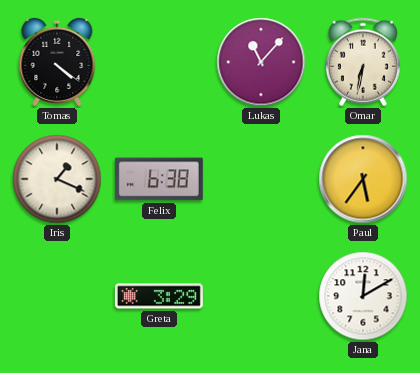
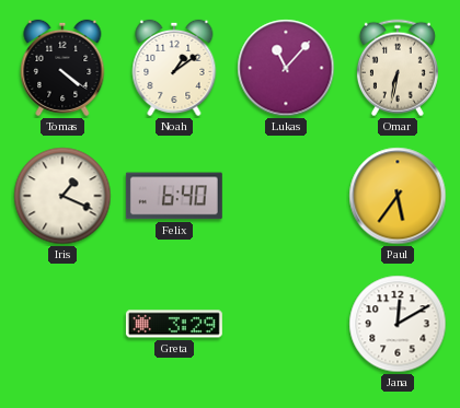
Noah: none -> 1:09
Felix: 6:38 -> 6:40
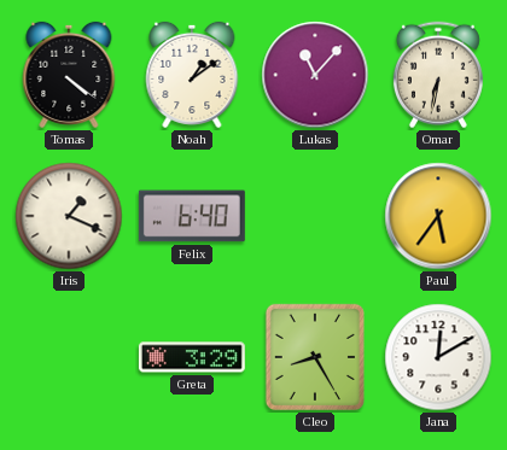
Cleo: none -> 8:25
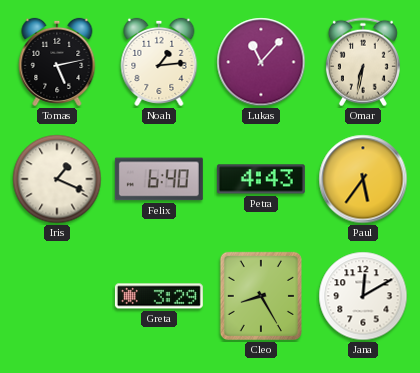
Tomas: 4:21 -> 5:13
Noah: 1:09 -> 1:14
Petra: none -> 4:43
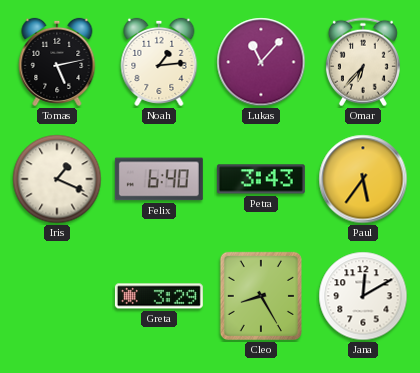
Omar: 6:32 -> 6:37
Petra: 4:43 -> 3:43
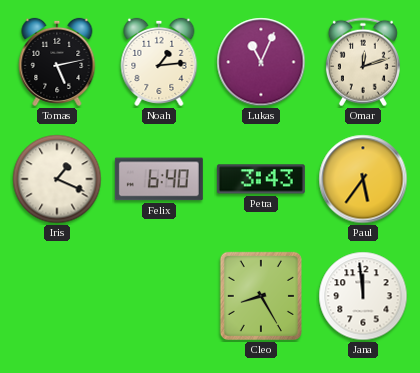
Lukas: 11:07 -> 11:04
Omar: 6:37 -> 12:12
Greta: 3:29 -> none
Jana: 12:10 -> 11:59
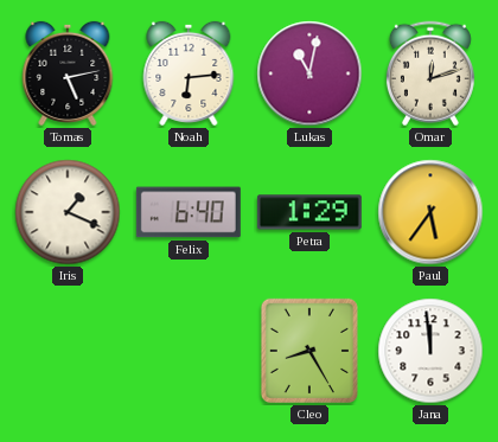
Noah: 1:14 -> 6:14
Lukas: 11:04 -> 11:02
Petra: 3:43 -> 1:29
